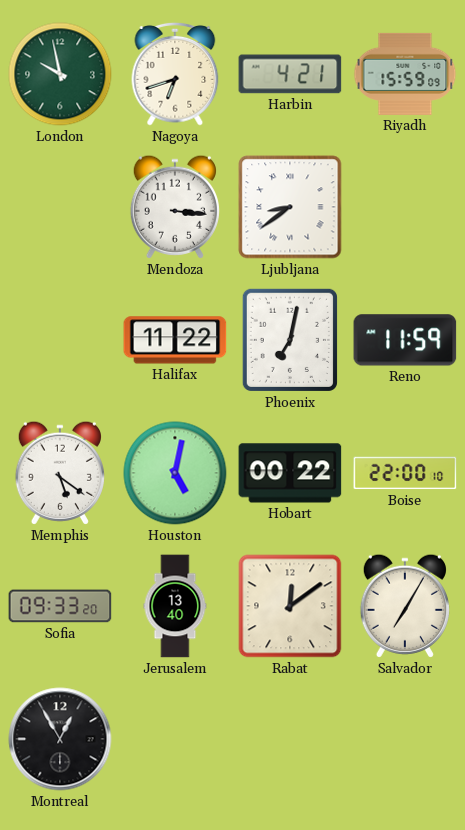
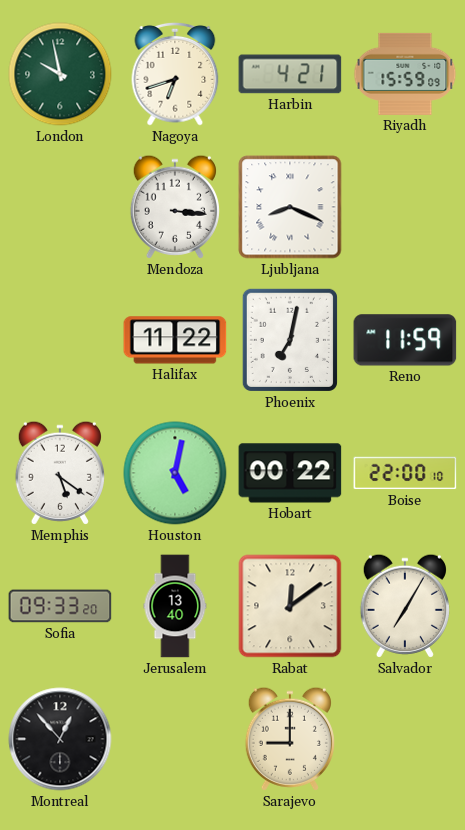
Ljubljana: 8:39 -> 8:19
Montreal: 12:55 -> 12:53
Sarajevo: none -> 9:00
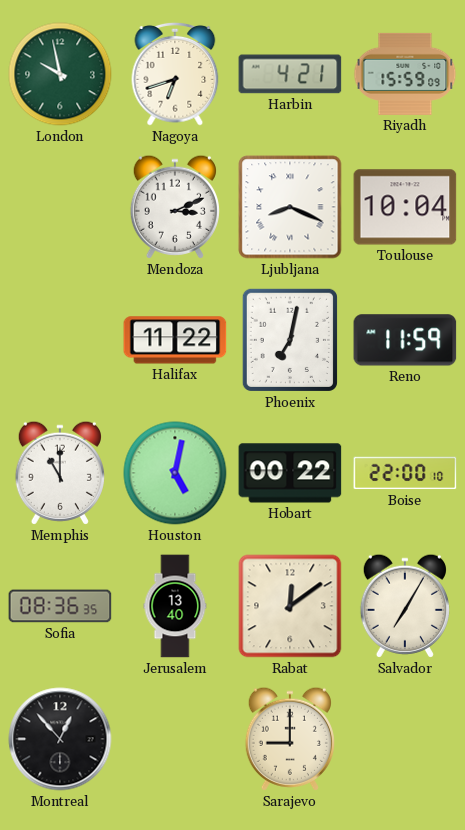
Mendoza: 3:16 -> 3:11
Toulouse: none -> 10:04
Memphis: 5:21 -> 11:00
Sofia: 09:33 -> 08:36
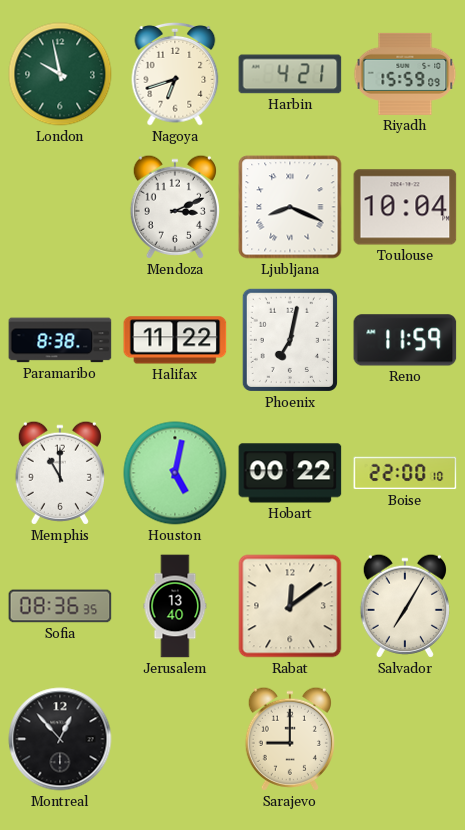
Paramaribo: none -> 8:38
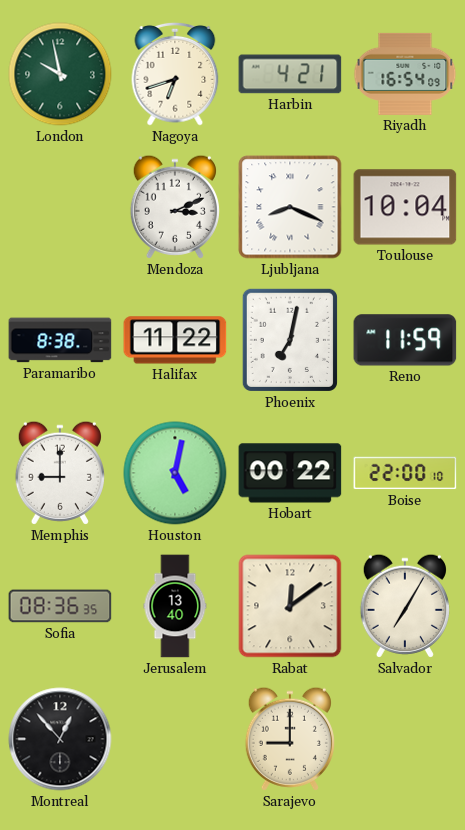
Riyadh: 15:59 -> 16:54
Memphis: 11:00 -> 9:00
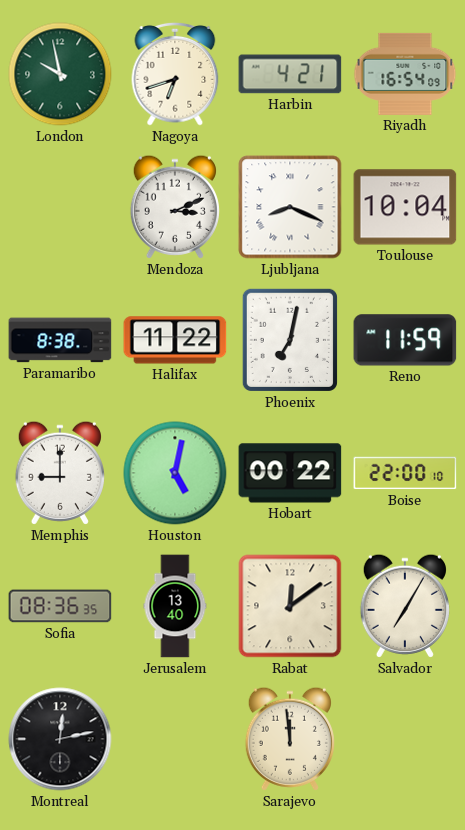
Montreal: 12:53 -> 12:13
Sarajevo: 9:00 -> 11:59
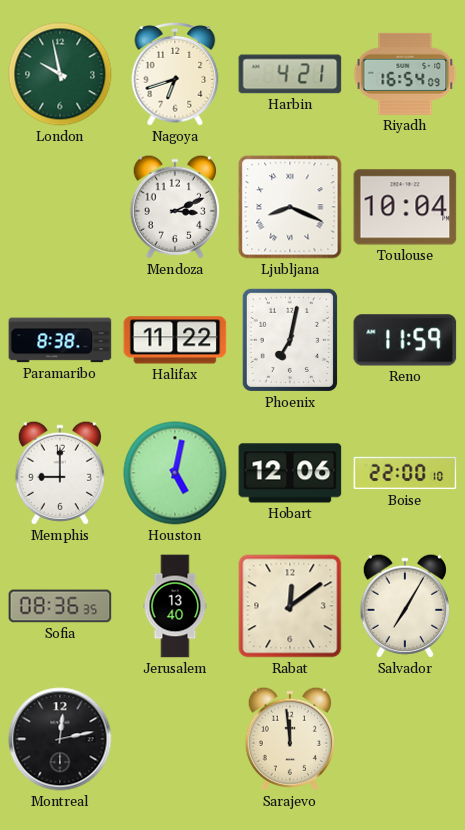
Hobart: 00:22 -> 12:06
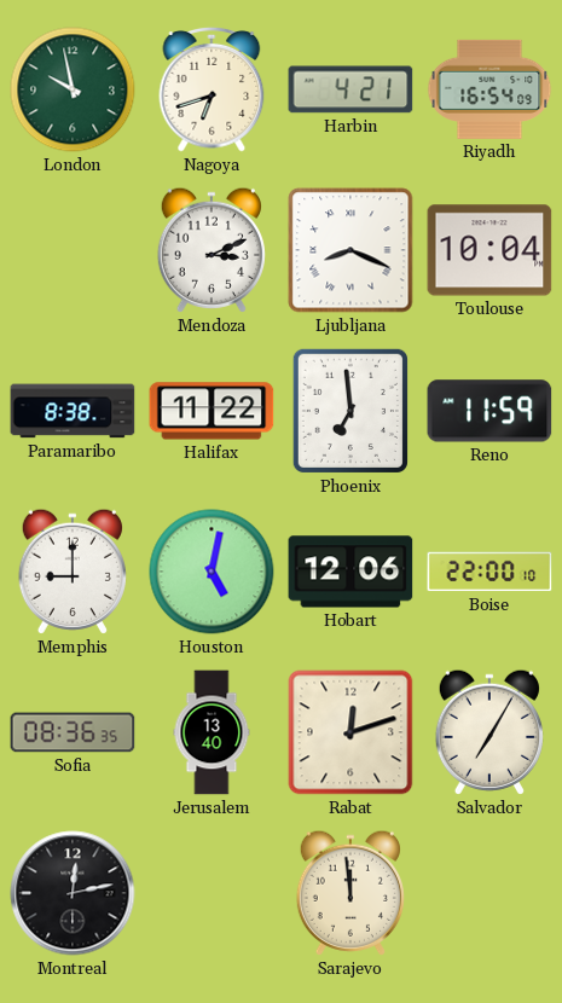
Phoenix: 7:02 -> 6:59
Rabat: 12:09 -> 12:12
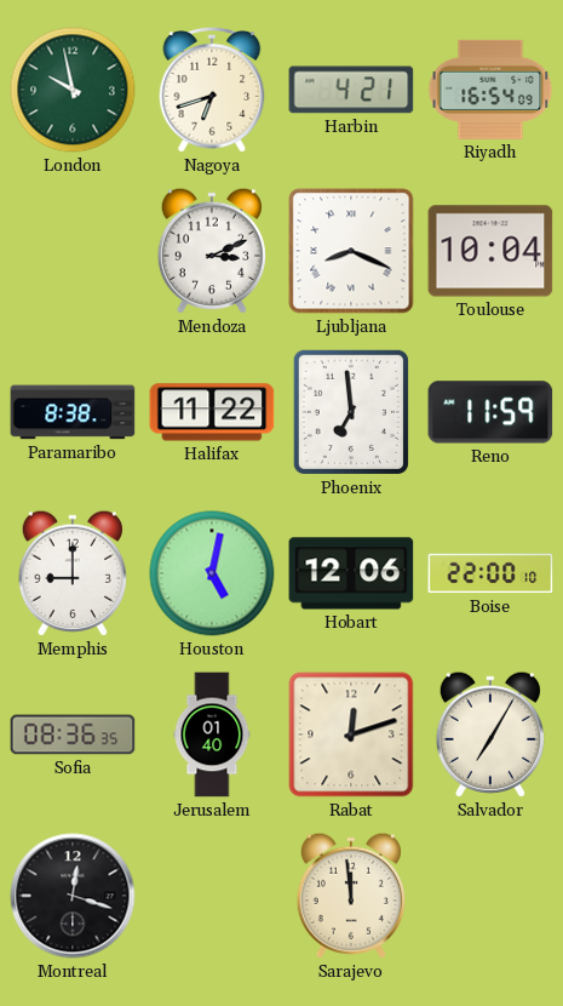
Jerusalem: 13:40 -> 01:40
Montreal: 12:13 -> 12:18
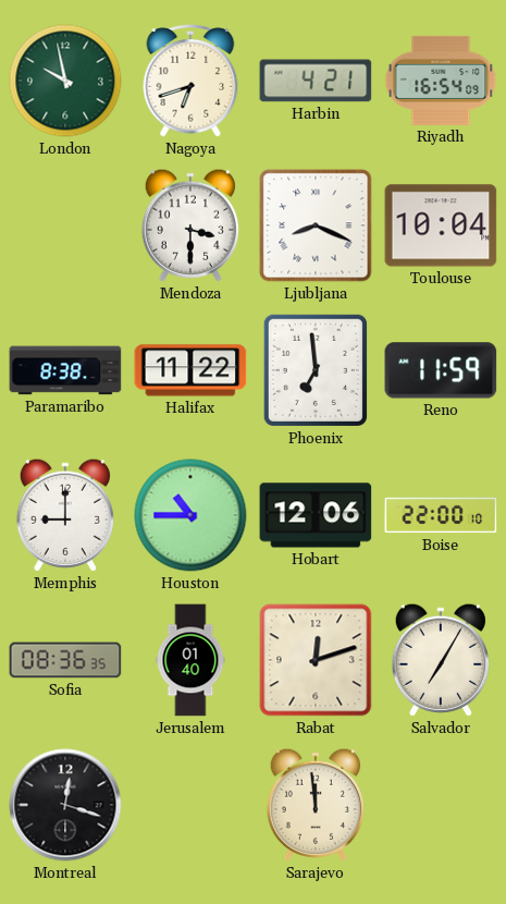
Mendoza: 3:11 -> 3:30
Houston: 5:02 -> 10:45
